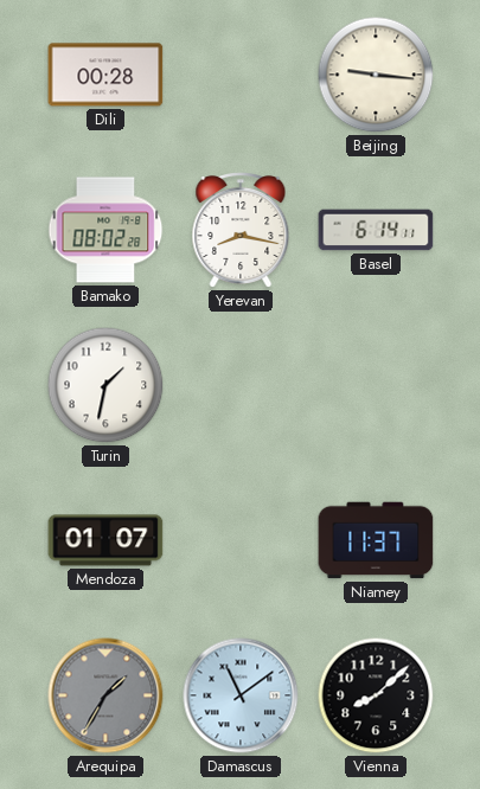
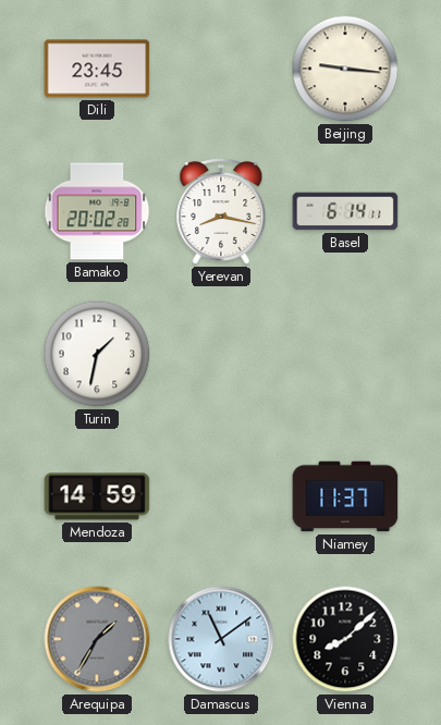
Dili: 00:28 -> 23:45
Bamako: 08:02 -> 20:02
Mendoza: 01:07 -> 14:59
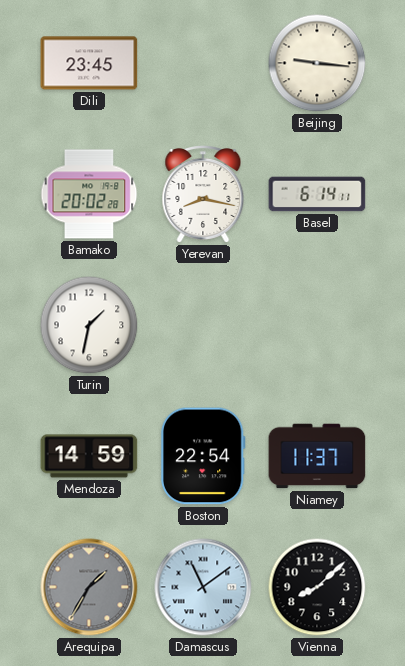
Boston: none -> 22:54
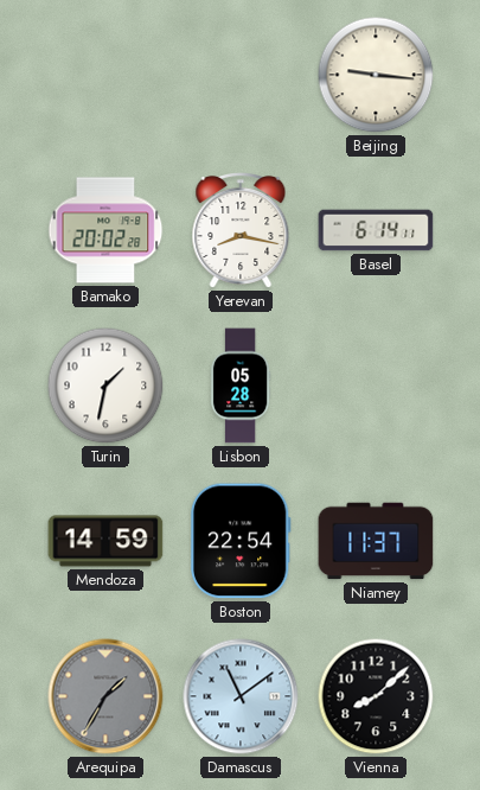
Dili: 23:45 -> none
Lisbon: none -> 05:28
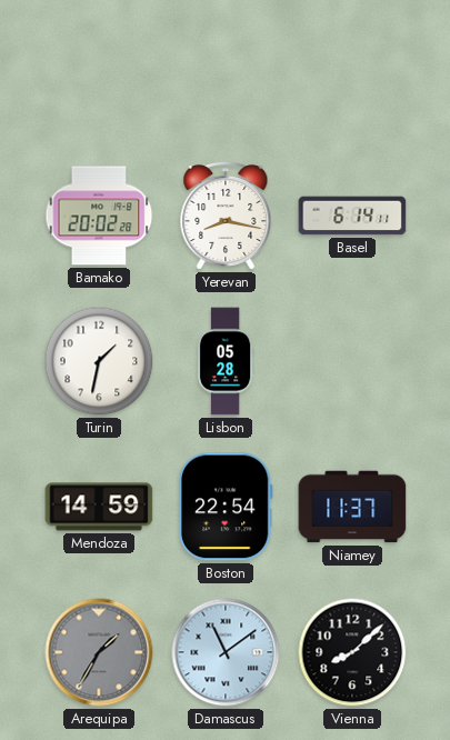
Beijing: 9:16 -> none
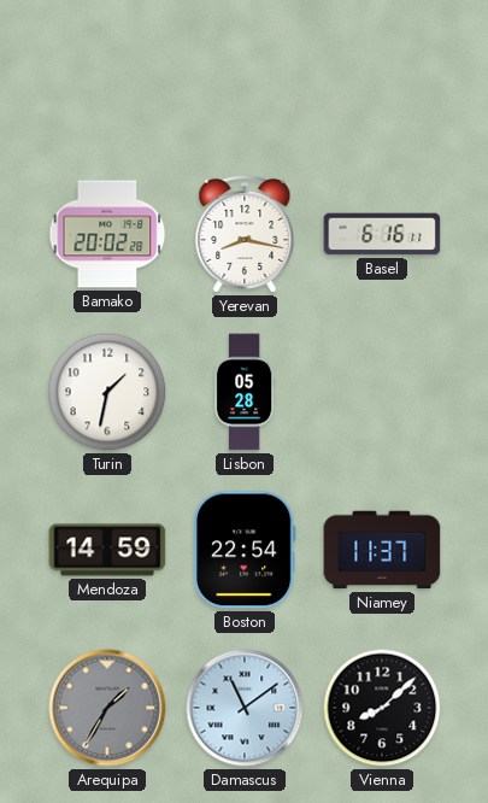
Basel: 6:14 -> 6:16
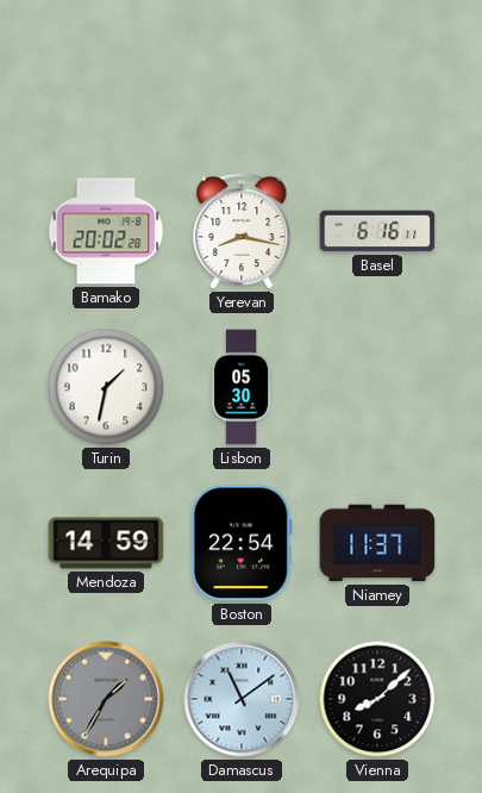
Lisbon: 05:28 -> 05:30
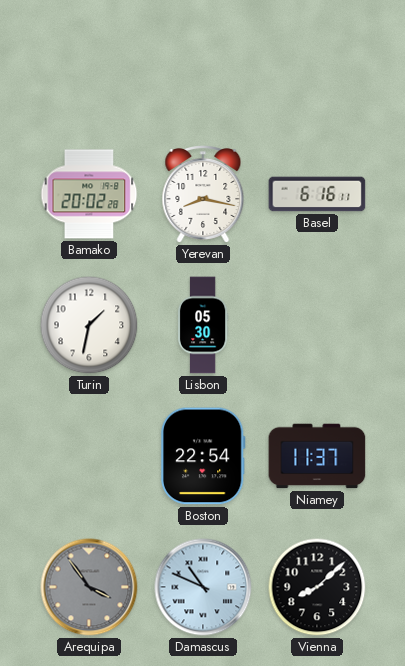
Mendoza: 14:59 -> none
Arequipa: 1:35 -> 3:54
Damascus: 11:09 -> 10:49
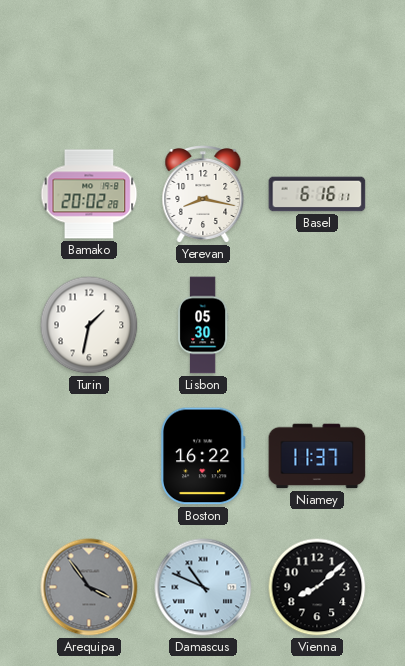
Boston: 22:54 -> 16:22
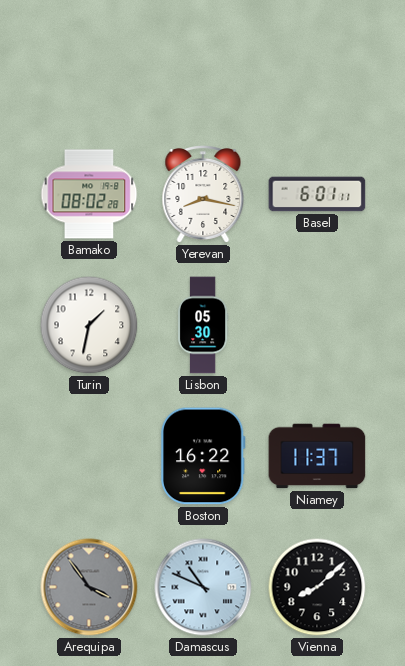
Bamako: 20:02 -> 08:02
Basel: 6:16 -> 6:01
